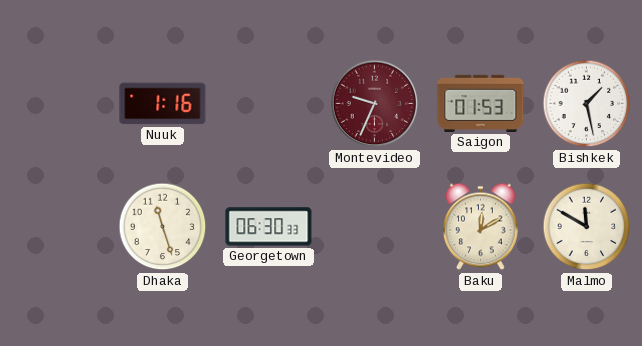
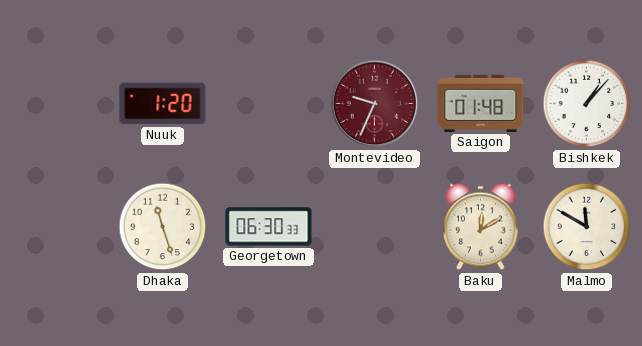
Nuuk: 1:16 -> 1:20
Saigon: 01:53 -> 01:48
Bishkek: 1:28 -> 1:07
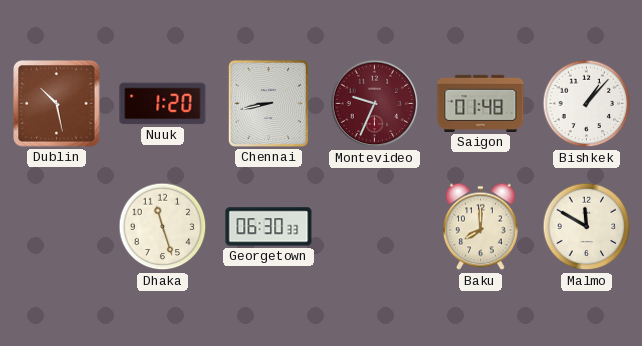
Dublin: none -> 10:28
Chennai: none -> 8:43
Baku: 12:10 -> 8:00
